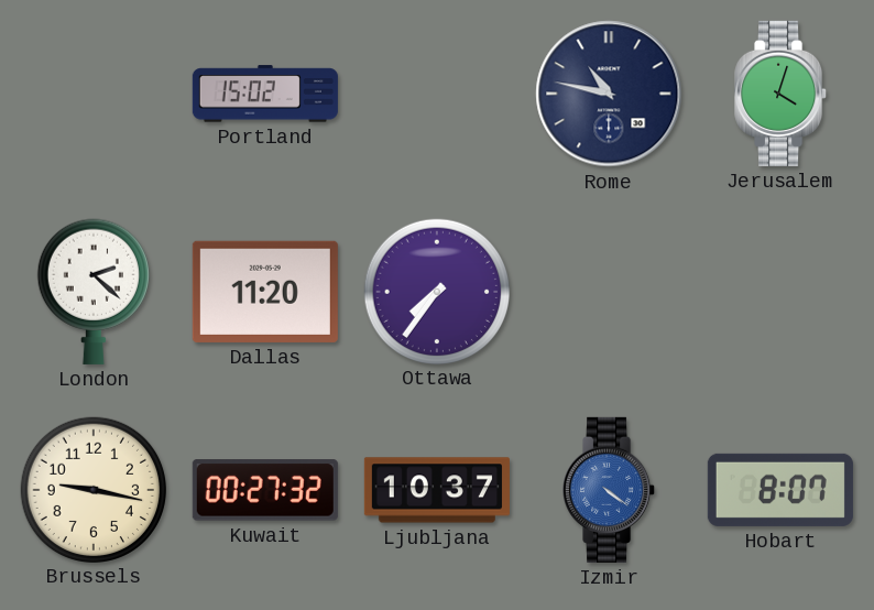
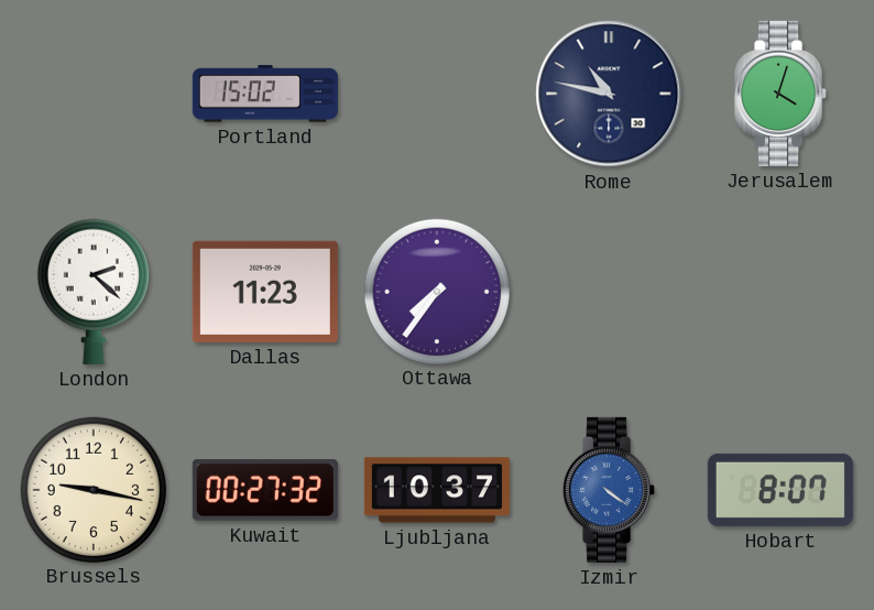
Dallas: 11:20 -> 11:23
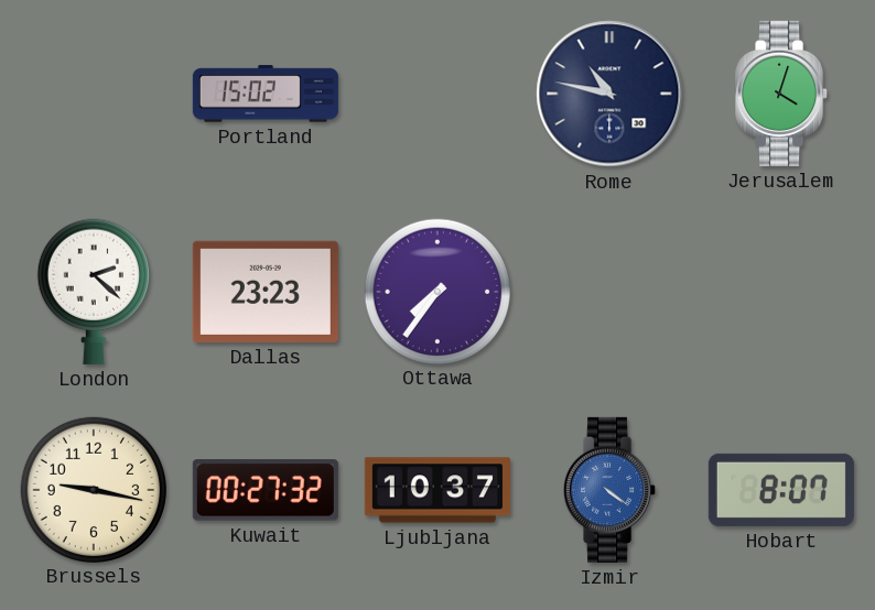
Dallas: 11:23 -> 23:23
